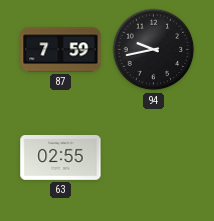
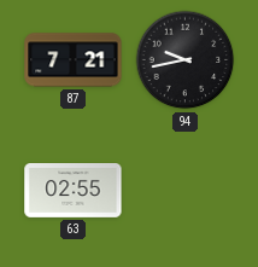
87: 7:59 -> 7:21
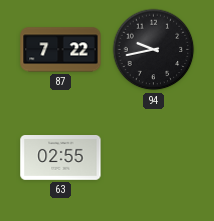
87: 7:21 -> 7:22
